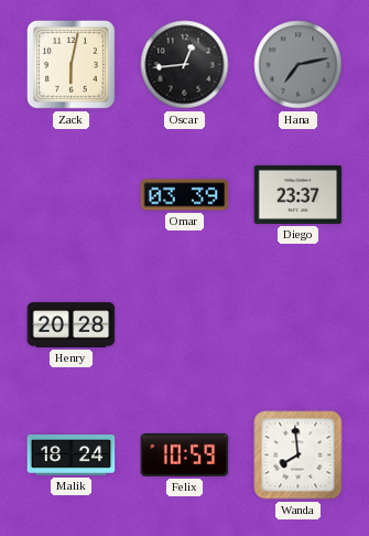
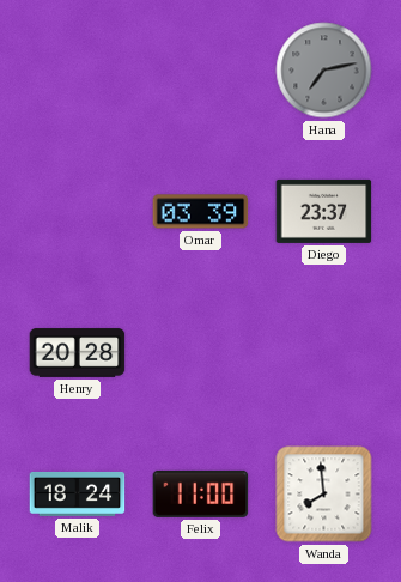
Zack: 6:02 -> none
Oscar: 12:44 -> none
Felix: 10:59 -> 11:00
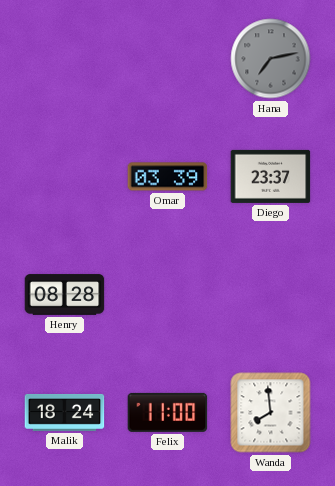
Henry: 20:28 -> 08:28
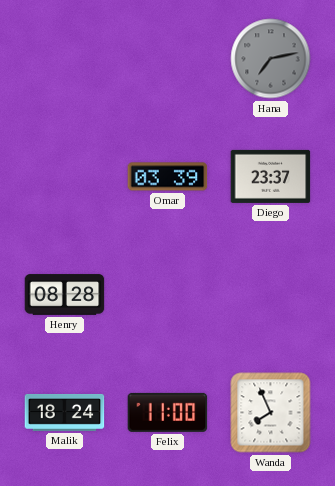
Wanda: 7:59 -> 7:56
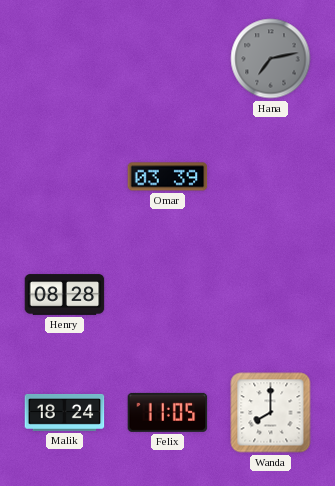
Diego: 23:37 -> none
Felix: 11:00 -> 11:05
Wanda: 7:56 -> 8:00
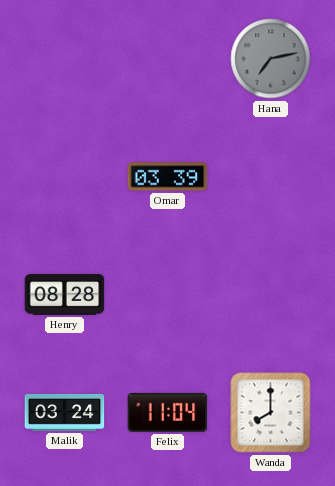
Malik: 18:24 -> 03:24
Felix: 11:05 -> 11:04
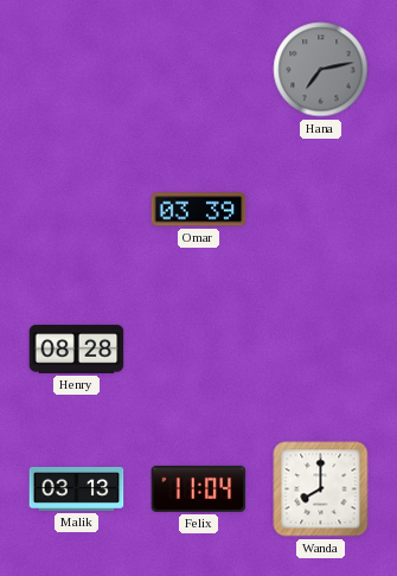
Malik: 03:24 -> 03:13
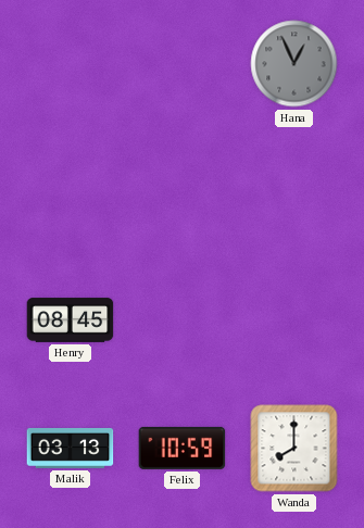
Hana: 7:13 -> 12:56
Omar: 03:39 -> none
Henry: 08:28 -> 08:45
Felix: 11:04 -> 10:59
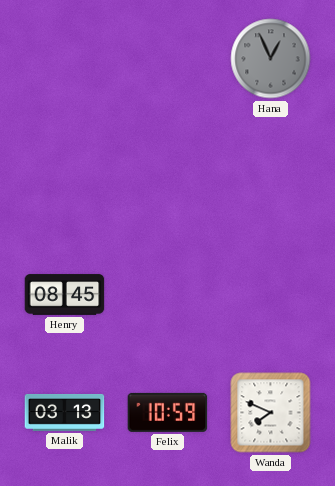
Wanda: 8:00 -> 7:49
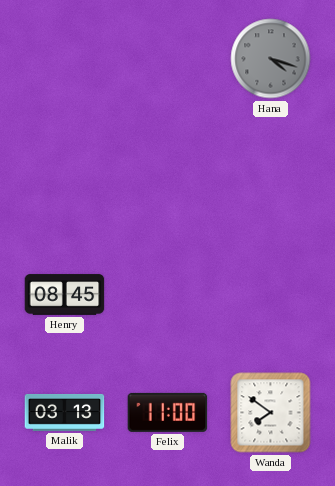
Hana: 12:56 -> 4:18
Felix: 10:59 -> 11:00
Wanda: 7:49 -> 7:51
